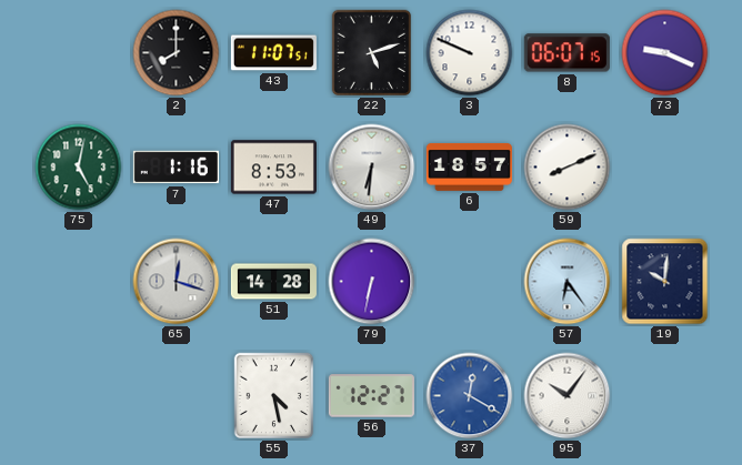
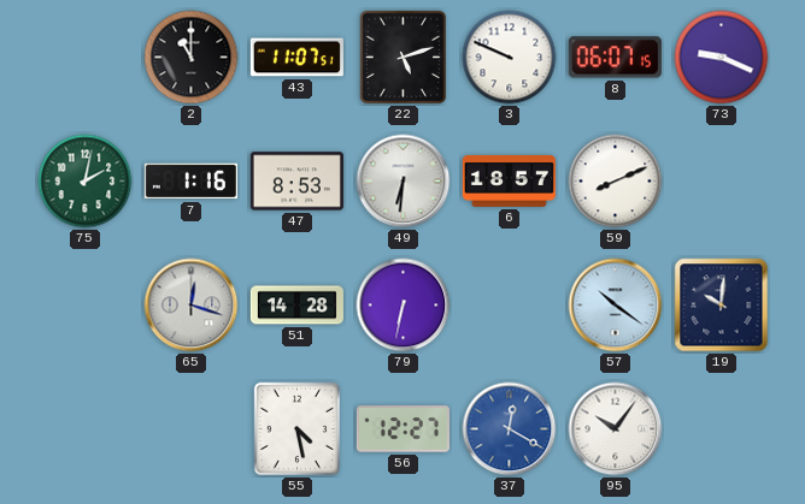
2: 8:00 -> 11:00
75: 5:02 -> 2:02
57: 6:24 -> 10:21
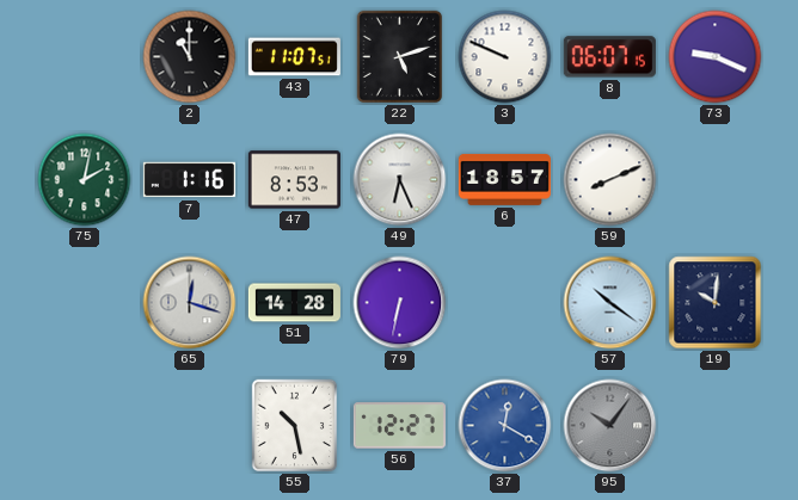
49: 6:31 -> 6:26
55: 4:28 -> 10:28
95 dial: white -> grey
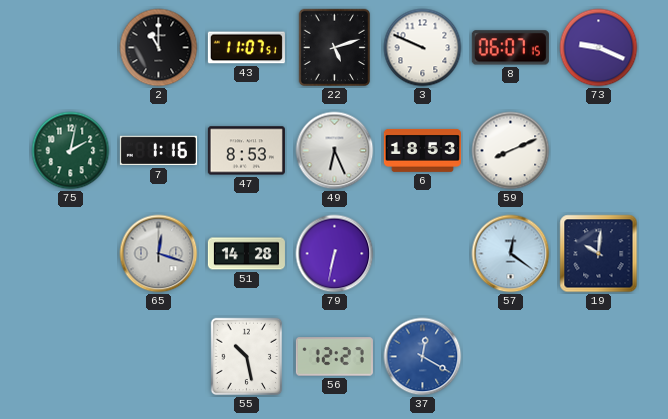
6: 18:57 -> 18:53
57: 10:21 -> 12:21
95: 10:06 -> none
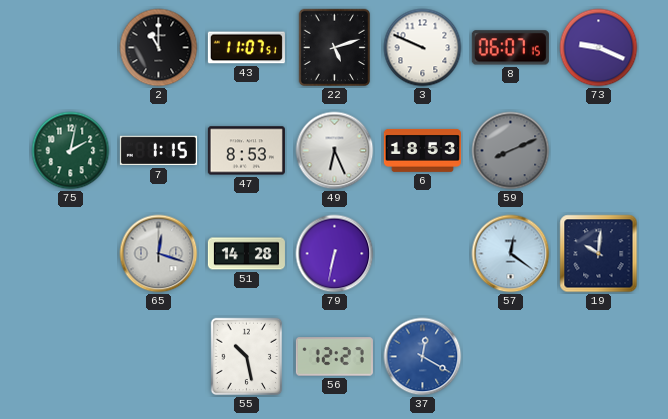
7: 1:16 -> 1:15
59 dial: white -> grey
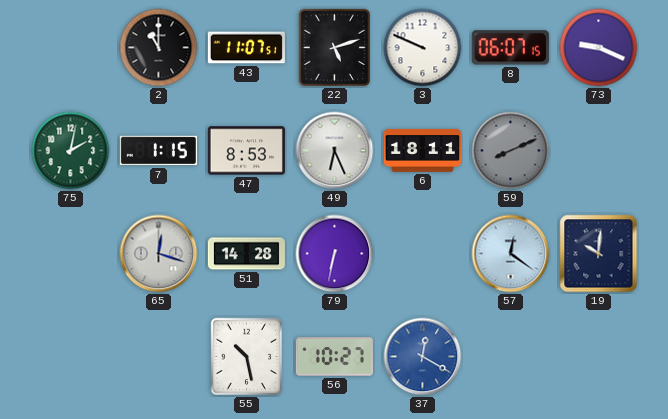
6: 18:53 -> 18:11
56: 12:27 -> 10:27
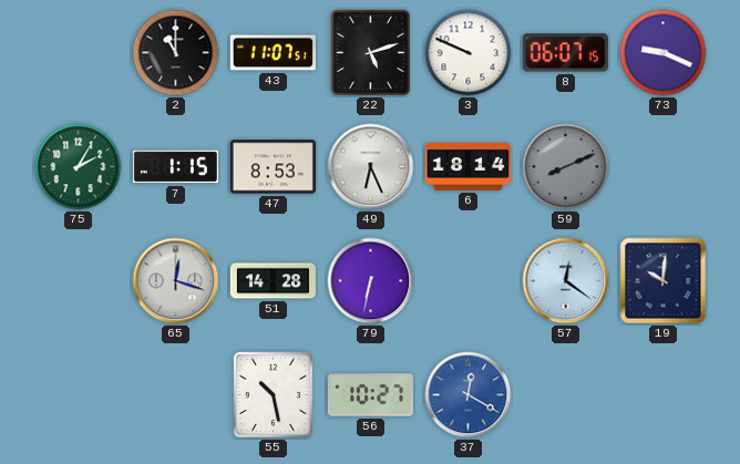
75: 2:02 -> 2:05
6: 18:11 -> 18:14
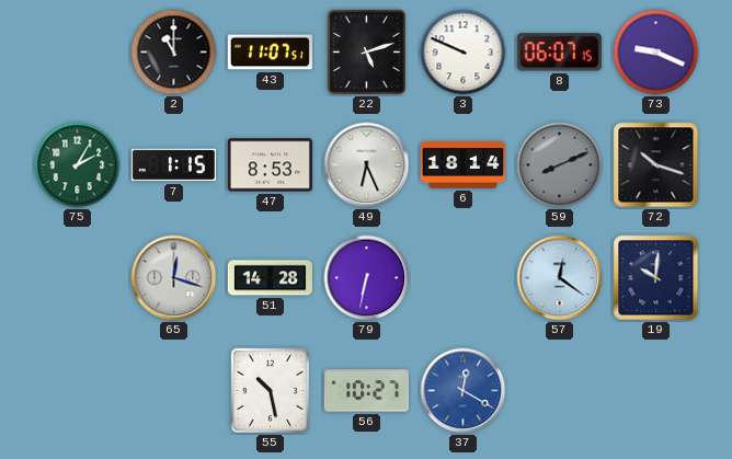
72: none -> 10:18
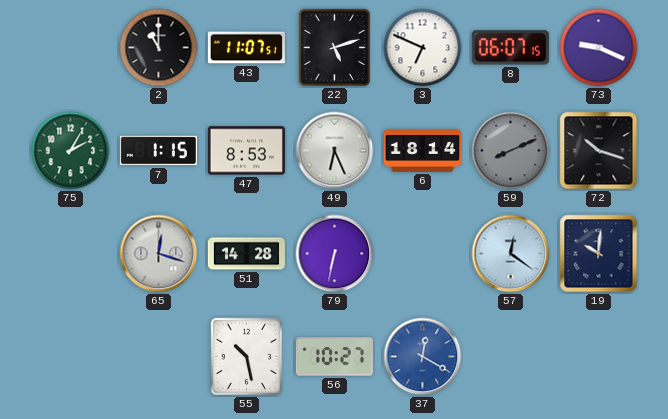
3: 9:49 -> 6:49
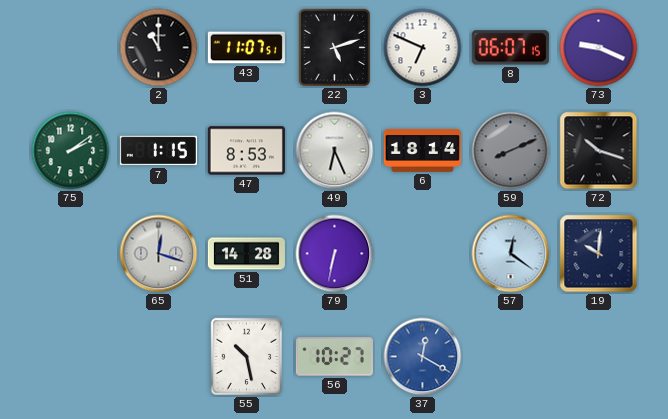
75: 2:05 -> 2:09
